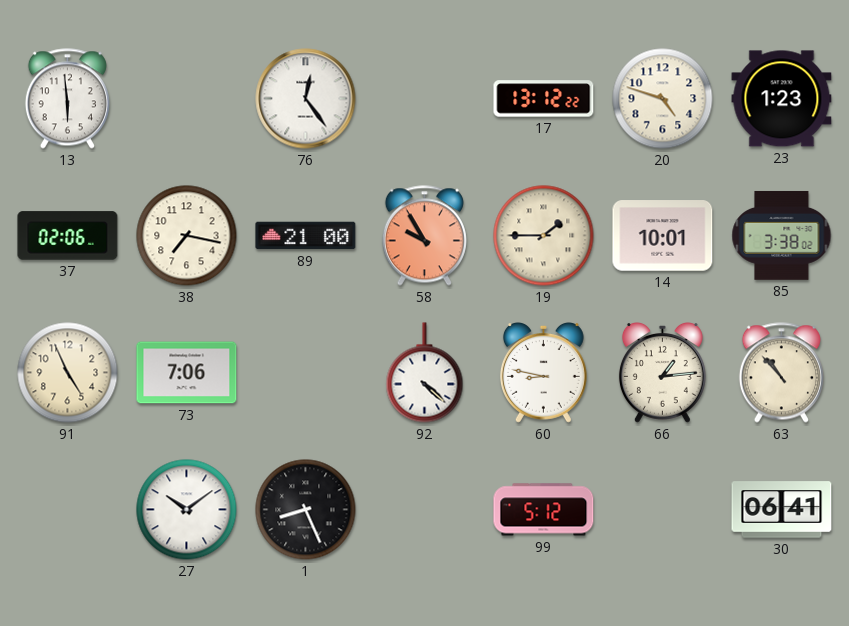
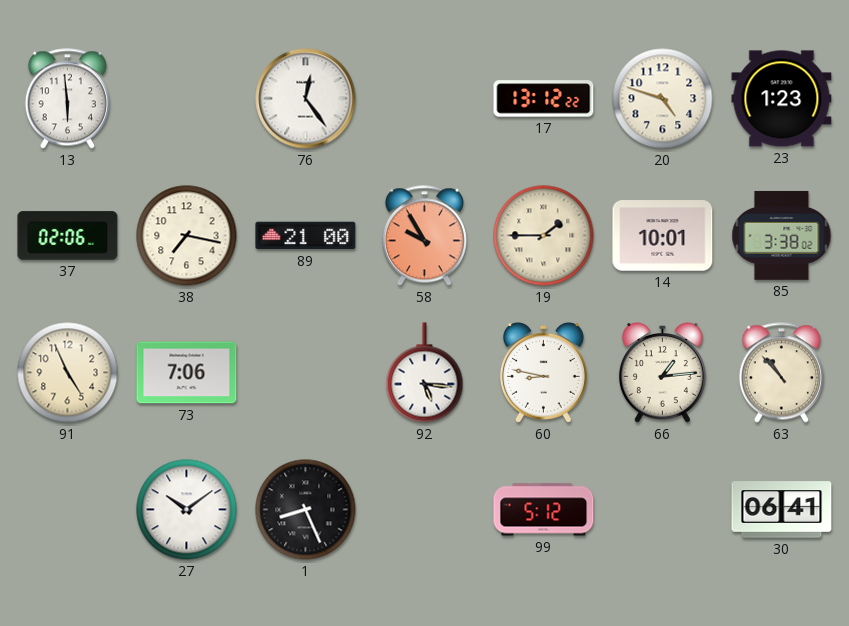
92: 4:22 -> 5:16
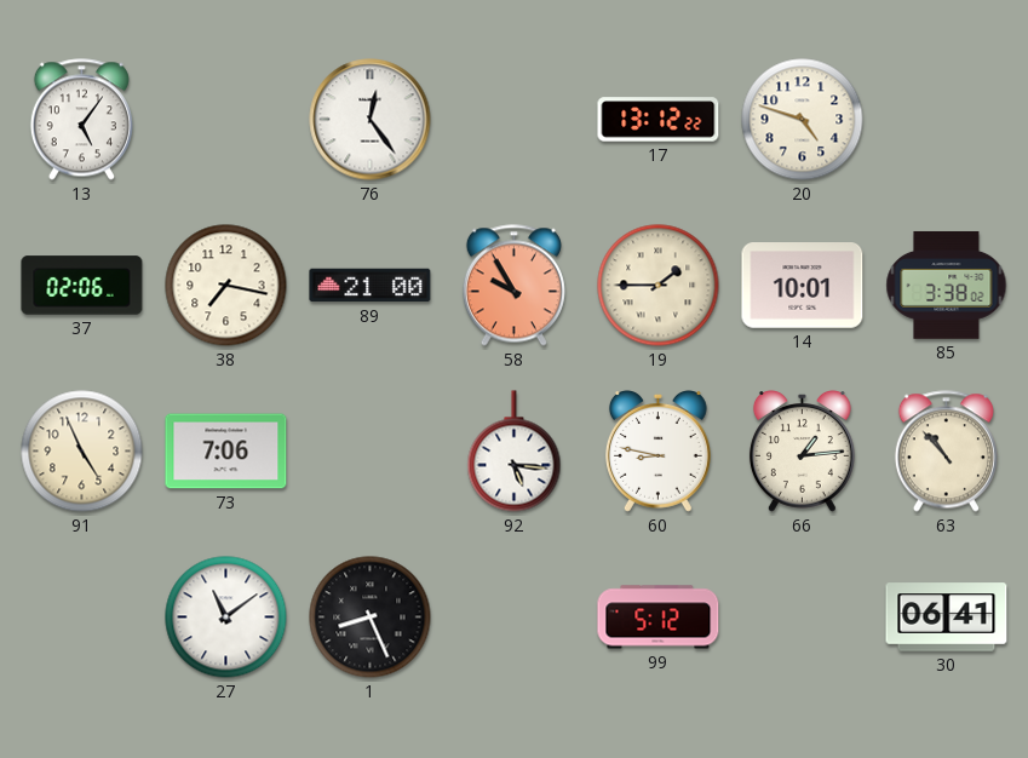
13: 5:59 -> 5:06
23: 1:23 -> none
27: 10:09 -> 11:09
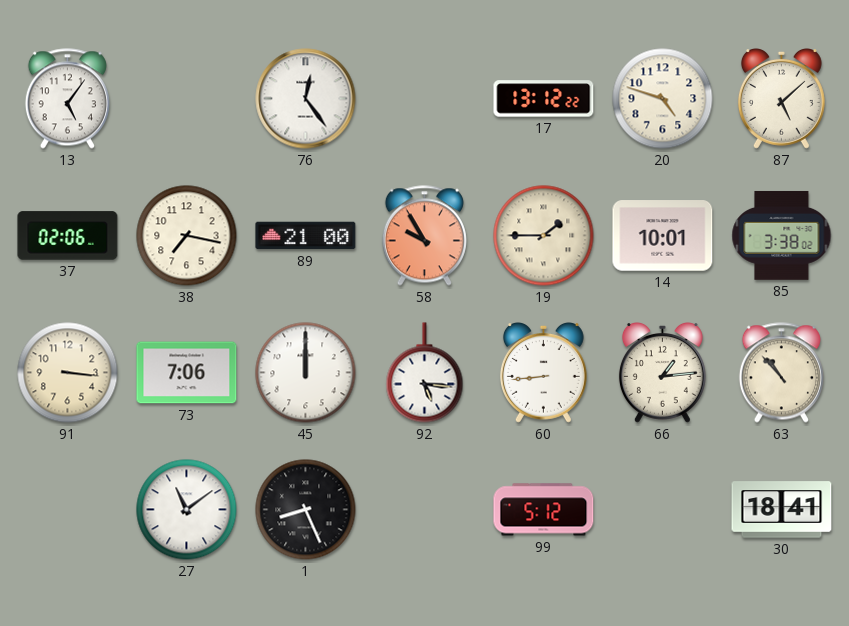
87: none -> 5:08
91: 4:56 -> 3:16
45: none -> 12:00
60: 8:47 -> 8:44
30: 06:41 -> 18:41
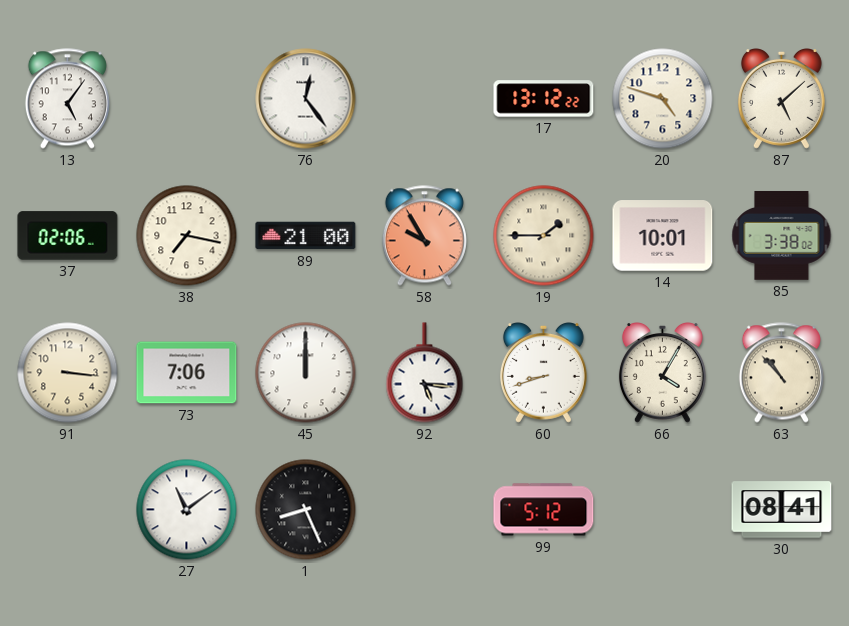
60: 8:44 -> 8:42
66: 1:14 -> 4:05
30: 18:41 -> 08:41
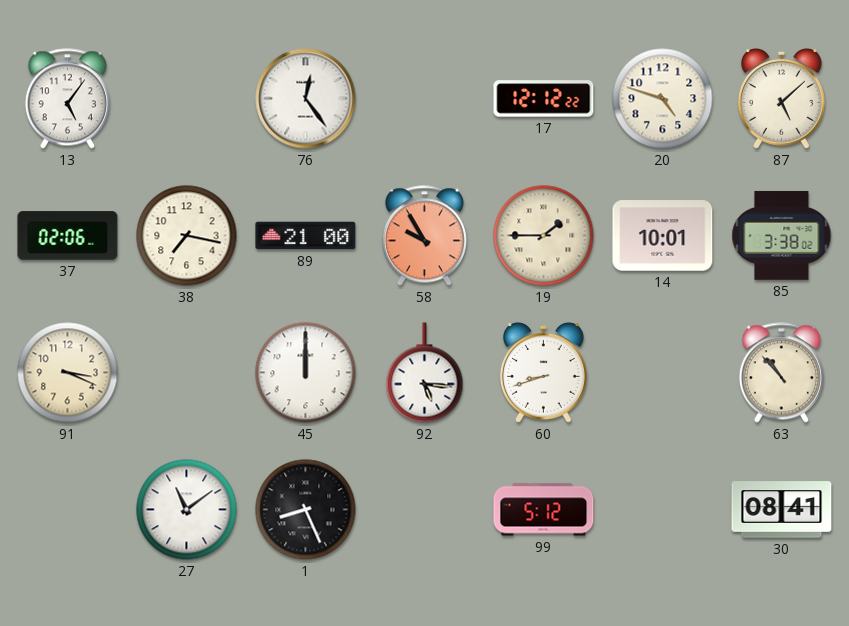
17: 13:12 -> 12:12
91: 3:16 -> 3:19
73: 7:06 -> none
66: 4:05 -> none
